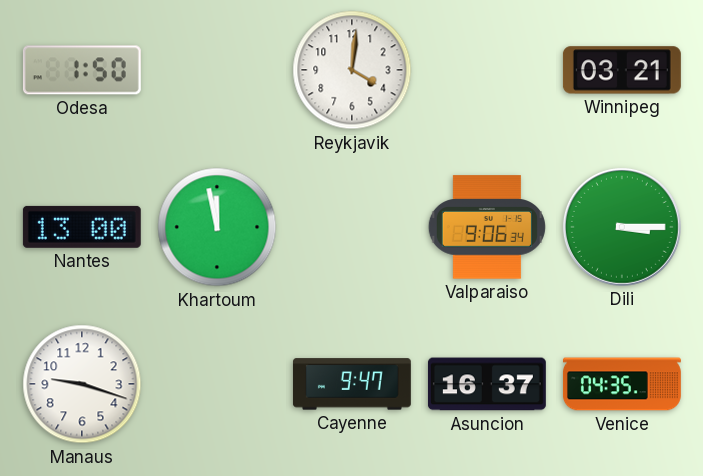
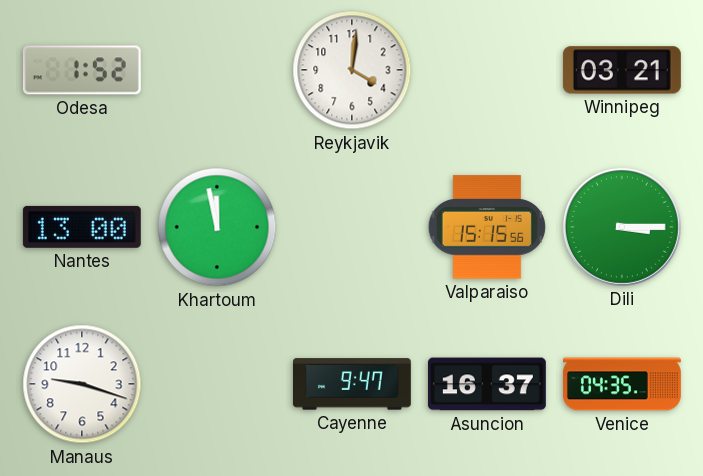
Odesa: 1:50 -> 1:52
Valparaiso: 9:06 -> 15:15
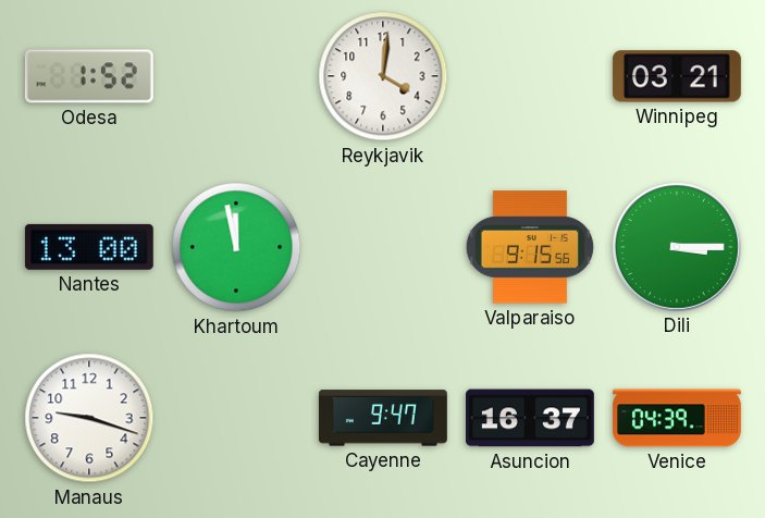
Valparaiso: 15:15 -> 9:15
Venice: 04:35 -> 04:39
